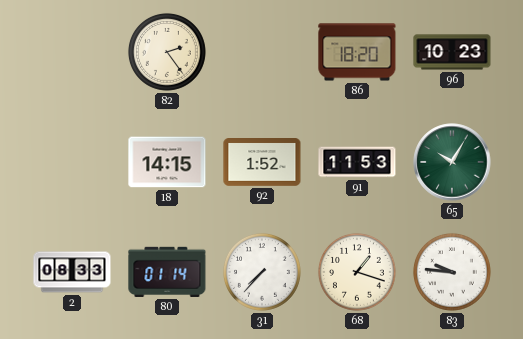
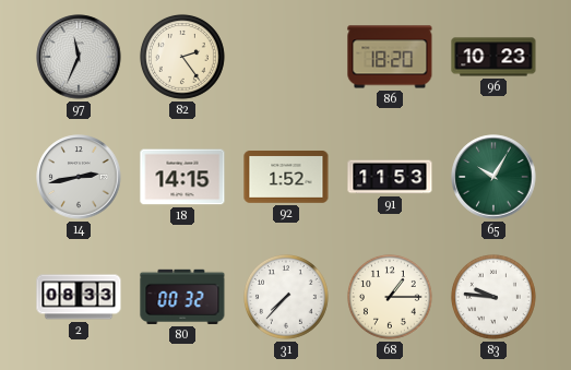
97: none -> 11:34
14: none -> 2:43
80: 01:14 -> 00:32
68: 1:18 -> 1:15
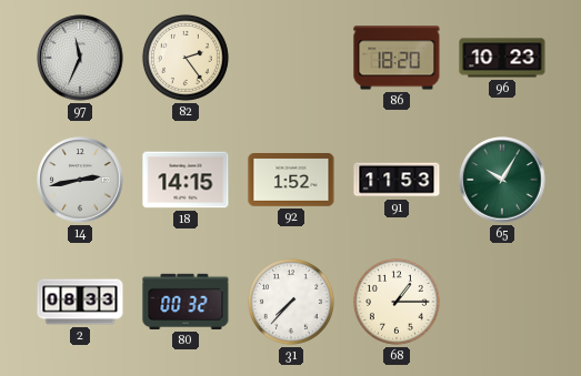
83: 9:46 -> none
